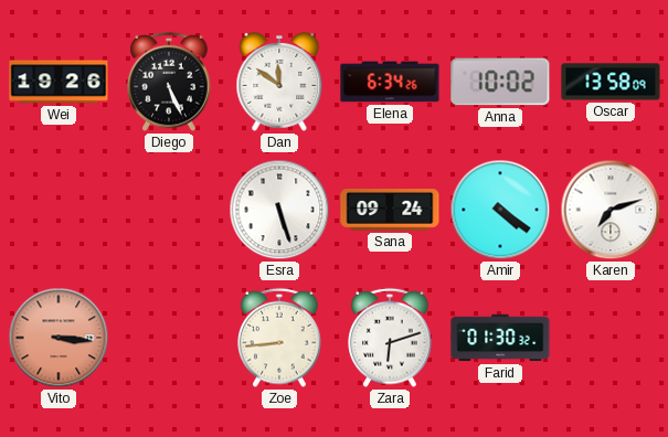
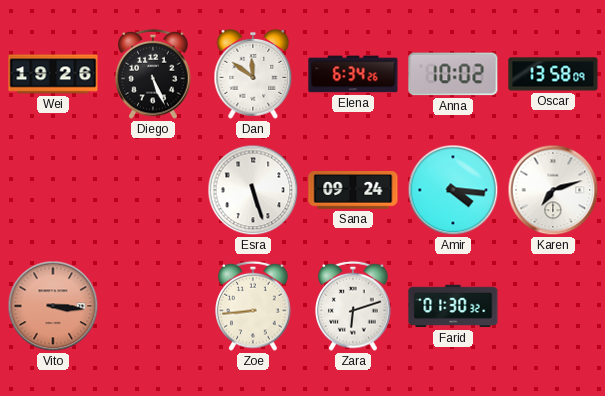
Amir: 4:21 -> 4:16
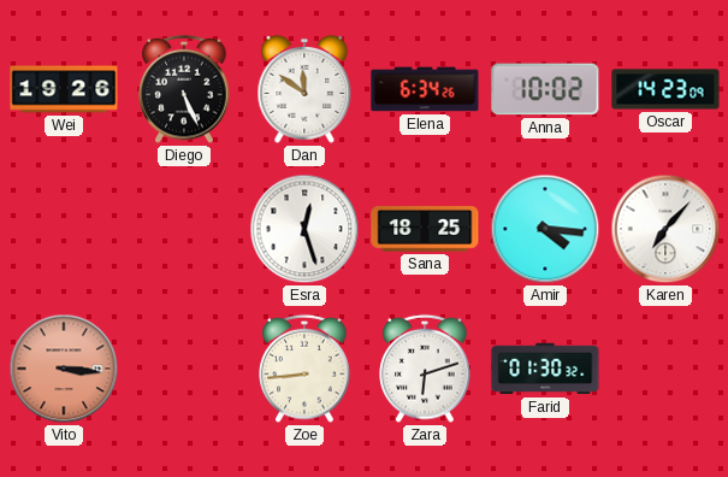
Oscar: 13:58 -> 14:23
Esra: 5:27 -> 12:27
Sana: 09:24 -> 18:25
Karen: 7:12 -> 7:07
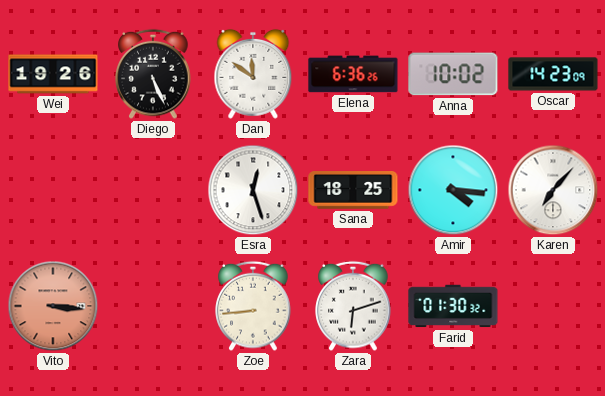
Elena: 6:34 -> 6:36
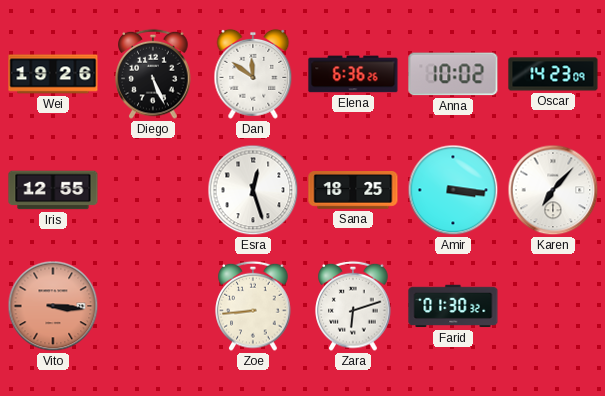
Iris: none -> 12:55
Amir: 4:16 -> 3:16
